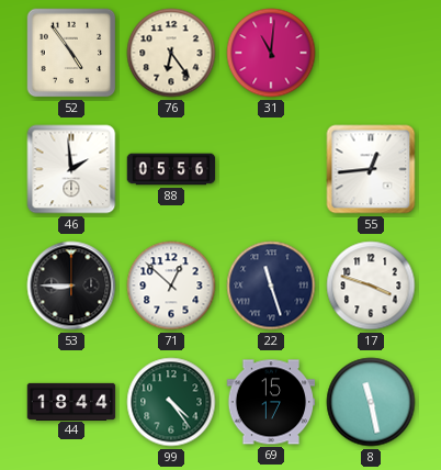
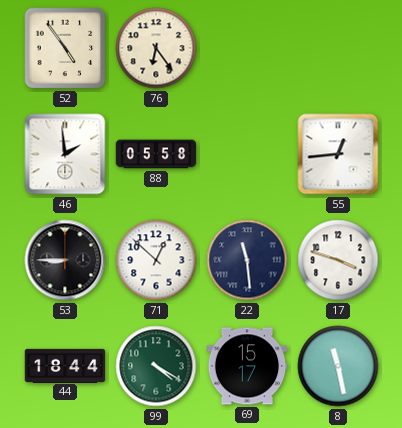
31: 11:01 -> none
88: 05:56 -> 05:58
22: 11:27 -> 11:29
99: 4:24 -> 4:20
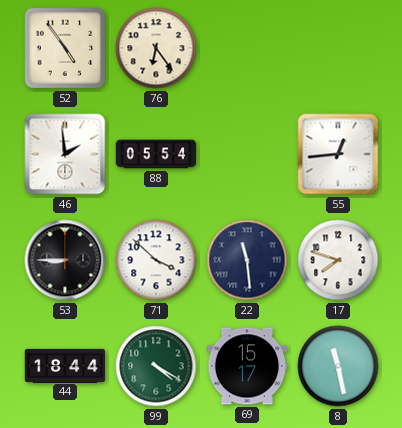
88: 05:58 -> 05:54
71: 12:52 -> 3:52
17: 3:48 -> 7:48
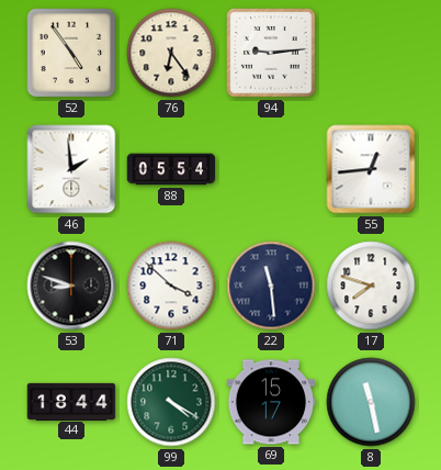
94: none -> 9:14
53: 8:45 -> 8:48
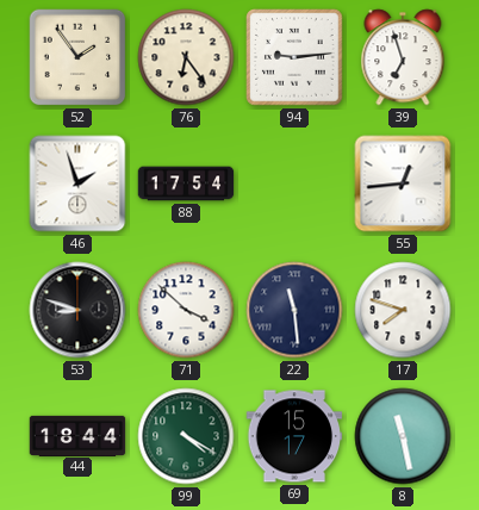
52: 4:54 -> 1:54
39: none -> 6:57
46: 1:59 -> 1:57
88: 05:54 -> 17:54
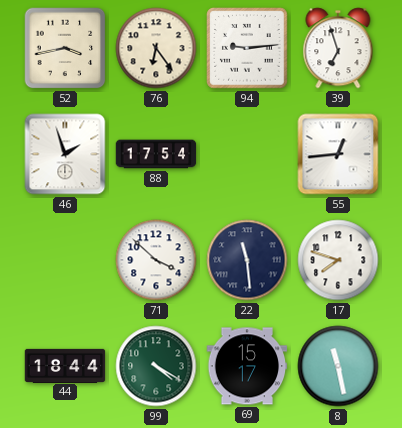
52: 1:54 -> 3:43
53: 8:48 -> none
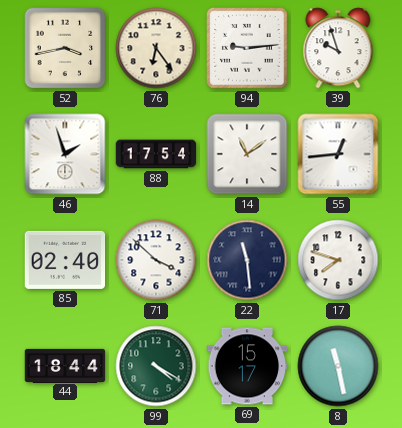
39: 6:57 -> 9:57
14: none -> 11:09
85: none -> 02:40
